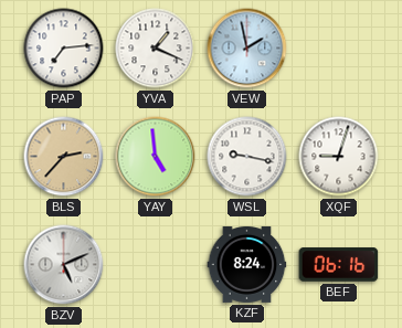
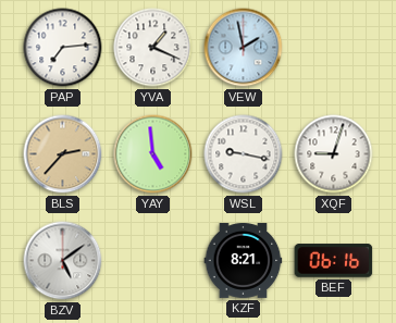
BZV: 5:11 -> 5:09
KZF: 8:24 -> 8:21
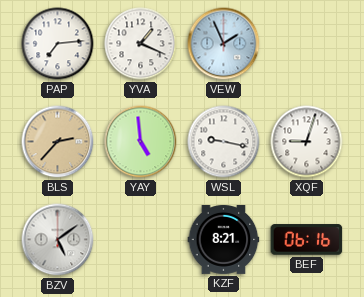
VEW: 1:58 -> 1:56
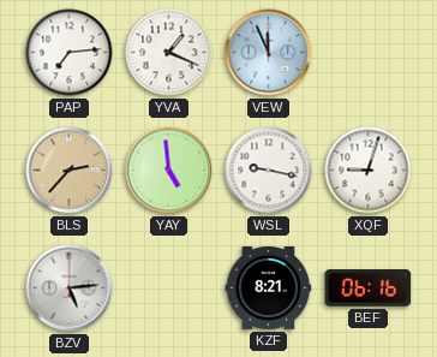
VEW: 1:56 -> 11:56
BZV: 5:09 -> 5:14
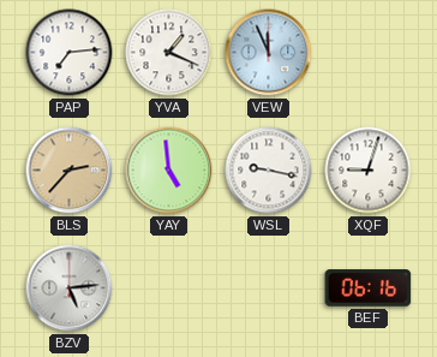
KZF: 8:21 -> none
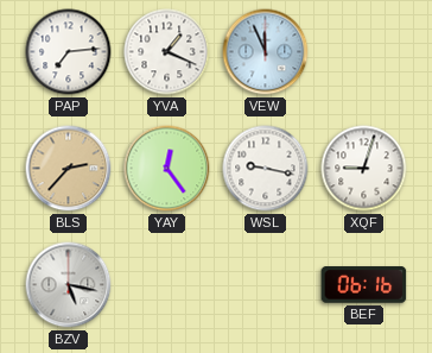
YAY: 4:59 -> 12:24
BZV: 5:14 -> 5:17
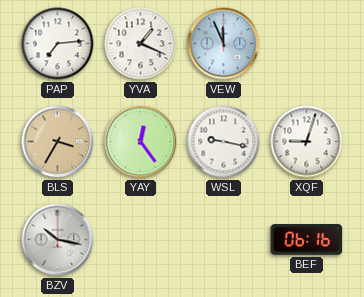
BLS: 2:37 -> 3:35
BZV: 5:17 -> 10:17
